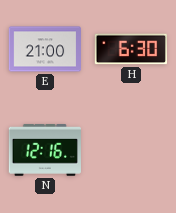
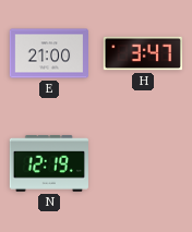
H: 6:30 -> 3:47
N: 12:16 -> 12:19
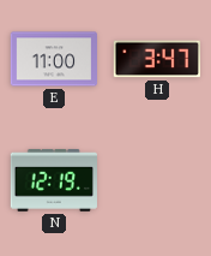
E: 21:00 -> 11:00
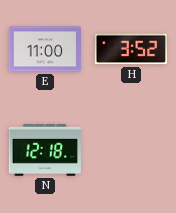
H: 3:47 -> 3:52
N: 12:19 -> 12:18
